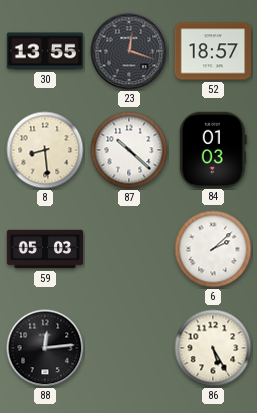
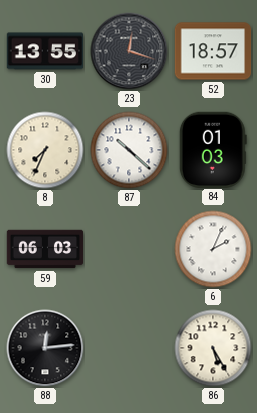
8: 8:29 -> 7:34
59: 05:03 -> 06:03
6: 2:08 -> 2:04
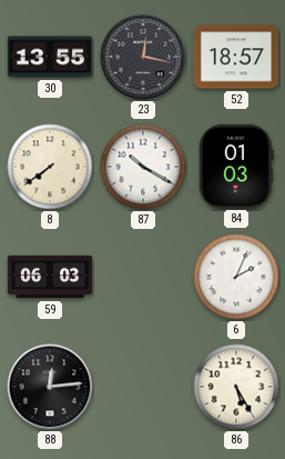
23: 12:18 -> 12:17
8: 7:34 -> 7:39
87: 10:22 -> 10:20
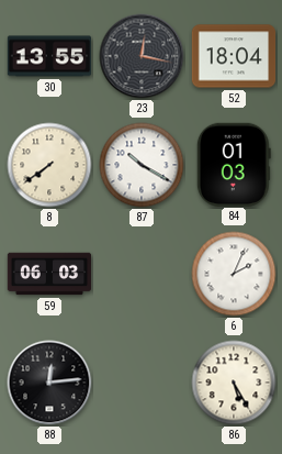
52: 18:57 -> 18:04
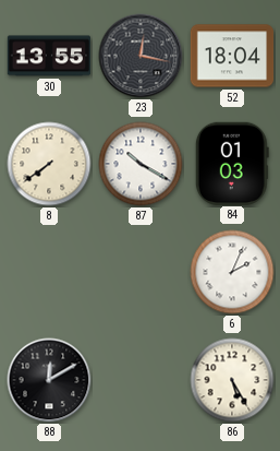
59: 06:03 -> none
88: 12:14 -> 12:10
